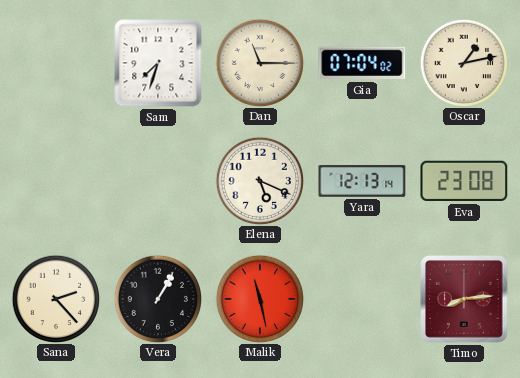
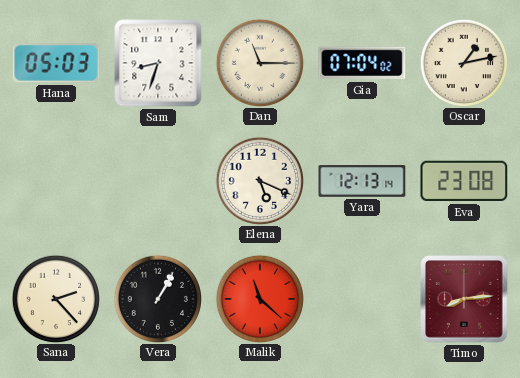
Hana: none -> 05:03
Sam: 7:33 -> 8:33
Malik: 11:28 -> 11:22
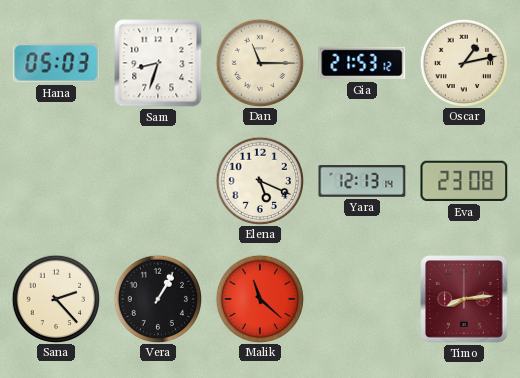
Gia: 07:04 -> 21:53
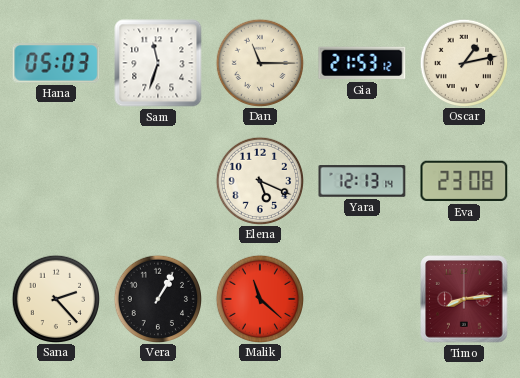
Sam: 8:33 -> 11:33
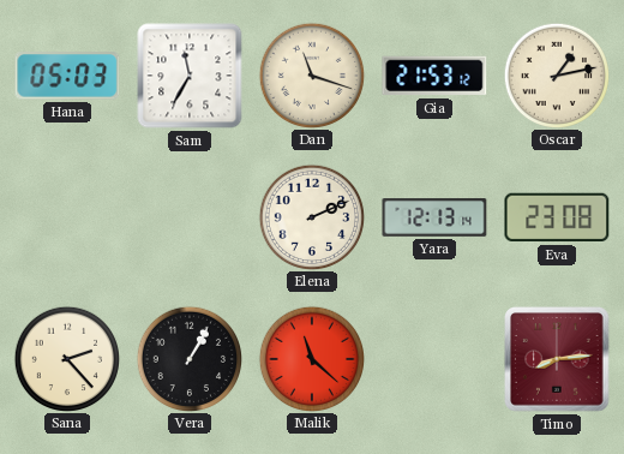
Sam: 11:33 -> 11:35
Dan: 11:15 -> 11:18
Elena: 5:19 -> 2:11
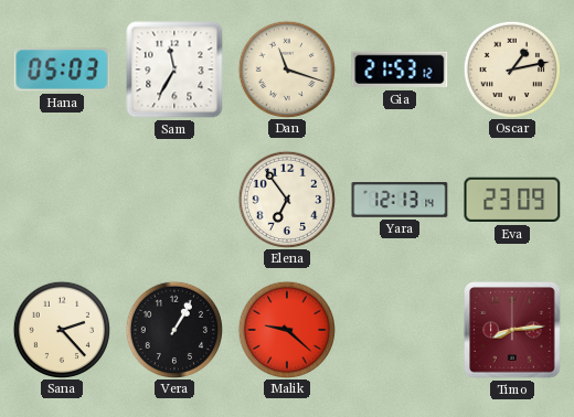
Elena: 2:11 -> 6:54
Eva: 23:08 -> 23:09
Malik: 11:22 -> 9:22
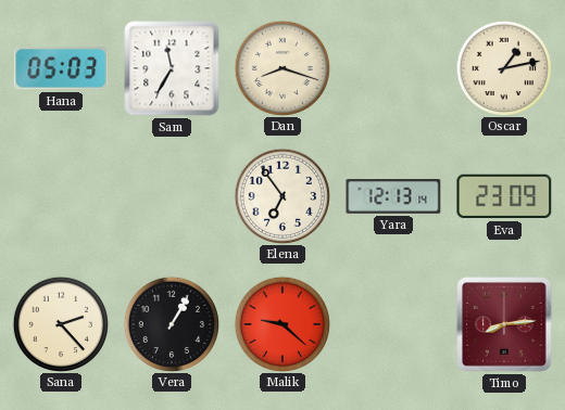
Dan: 11:18 -> 8:18
Gia: 21:53 -> none
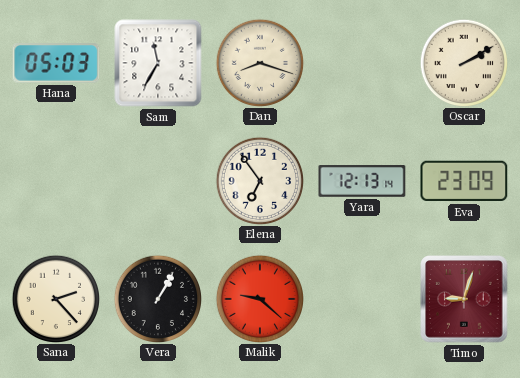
Oscar: 1:13 -> 2:10
Timo: 8:14 -> 9:03
